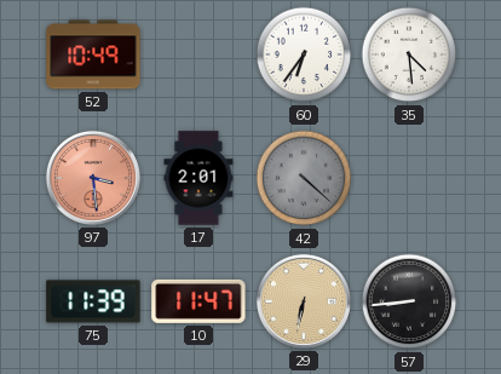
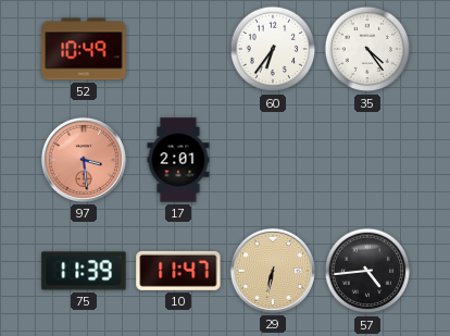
35: 4:29 -> 4:24
42: 4:22 -> none
57: 8:44 -> 4:44
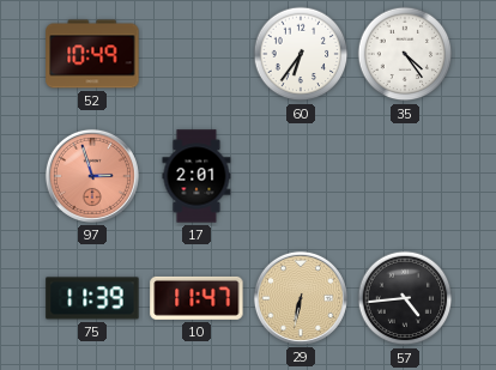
97: 3:29 -> 2:57
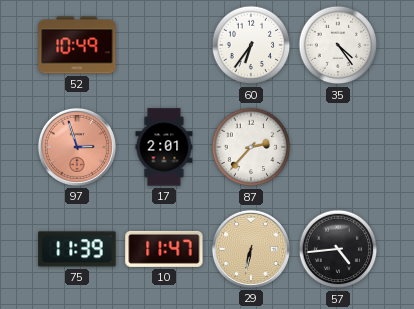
87: none -> 2:37
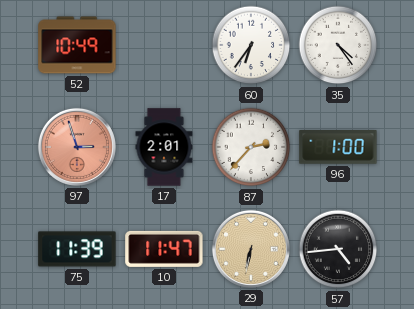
96: none -> 1:00
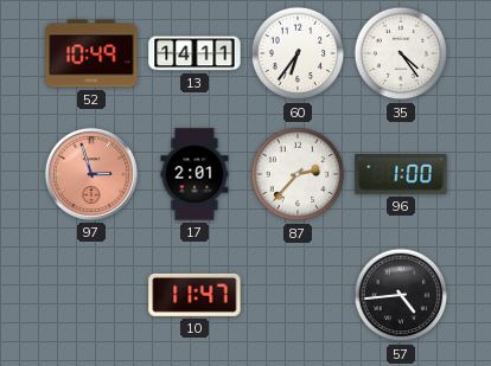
13: none -> 14:11
75: 11:39 -> none
29: 6:32 -> none
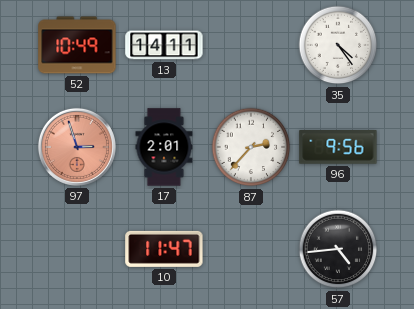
60: 6:36 -> none
96: 1:00 -> 9:56
